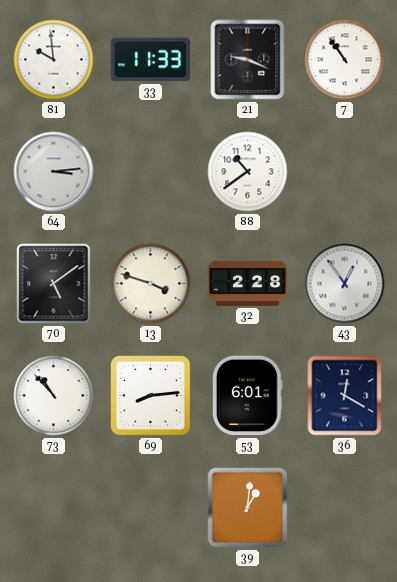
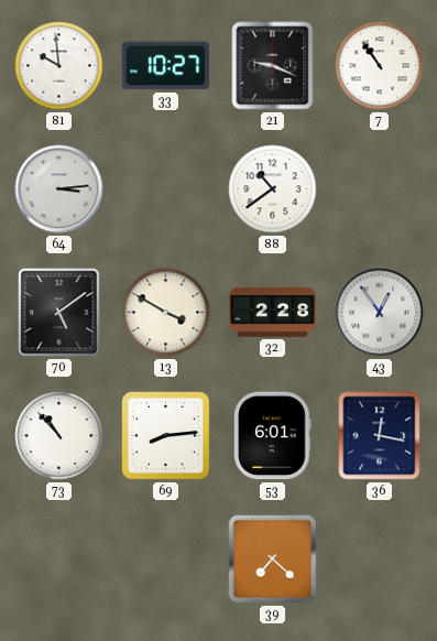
33: 11:33 -> 10:27
13: 3:48 -> 3:50
36: 12:20 -> 12:17
39: 1:01 -> 7:22
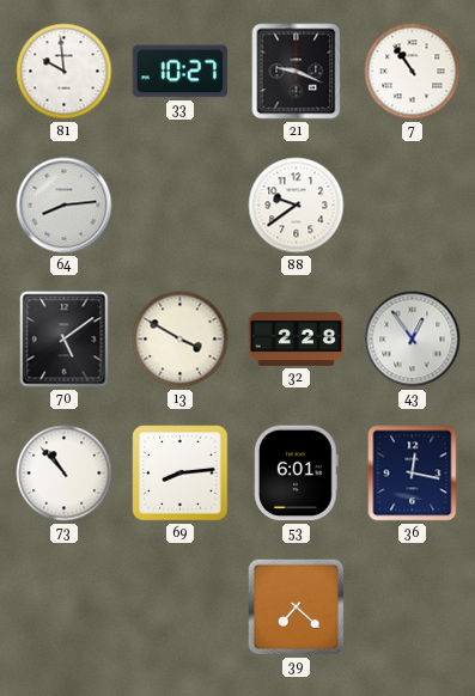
64: 3:14 -> 8:14
88: 10:39 -> 9:39
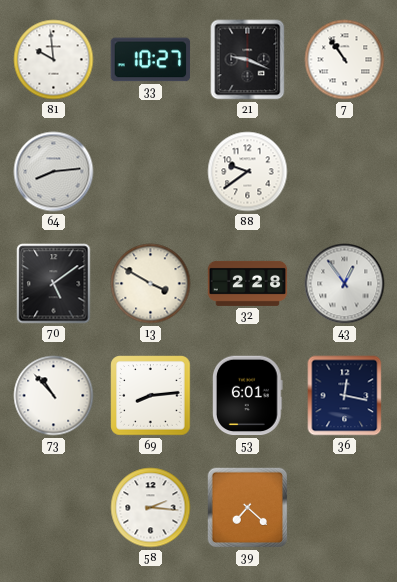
58: none -> 2:16
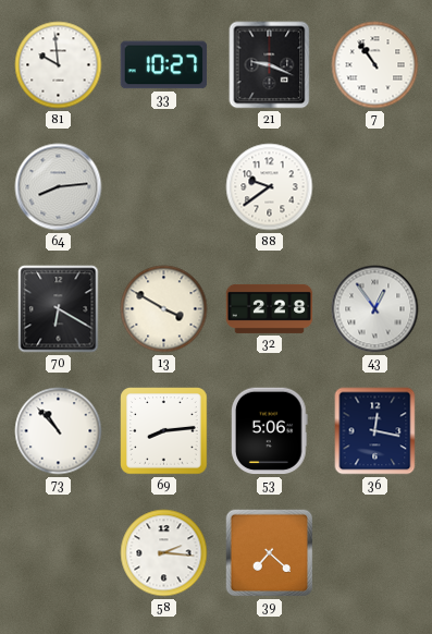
70: 5:09 -> 6:20
53: 6:01 -> 5:06
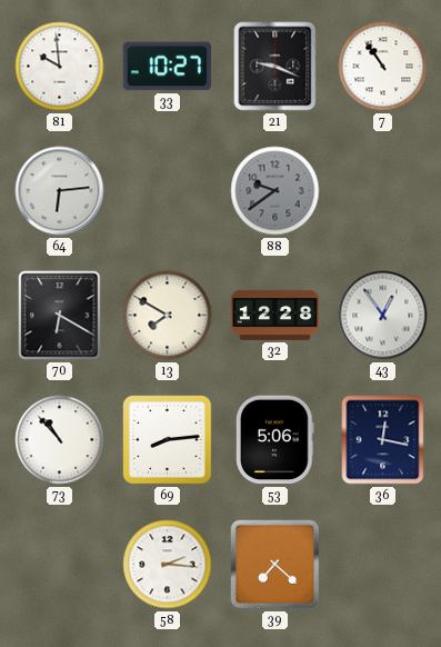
64: 8:14 -> 6:14
88 dial: white -> grey
13: 3:50 -> 7:50
32: 2:28 -> 12:28
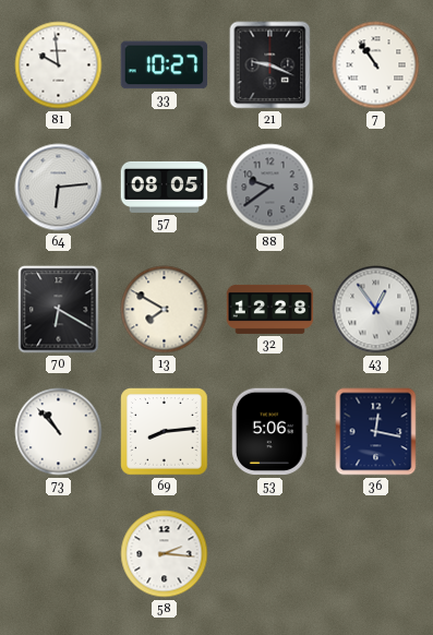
57: none -> 08:05
39: 7:22 -> none
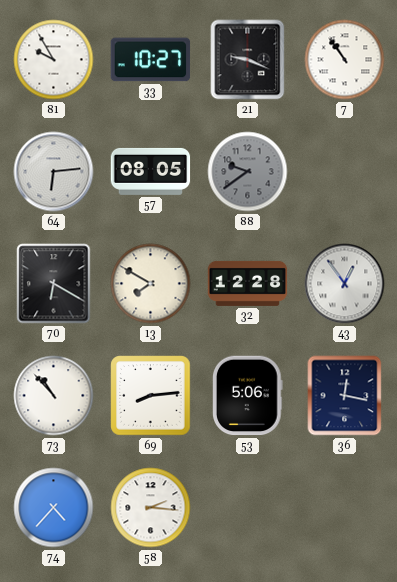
81: 9:59 -> 9:55
74: none -> 4:37
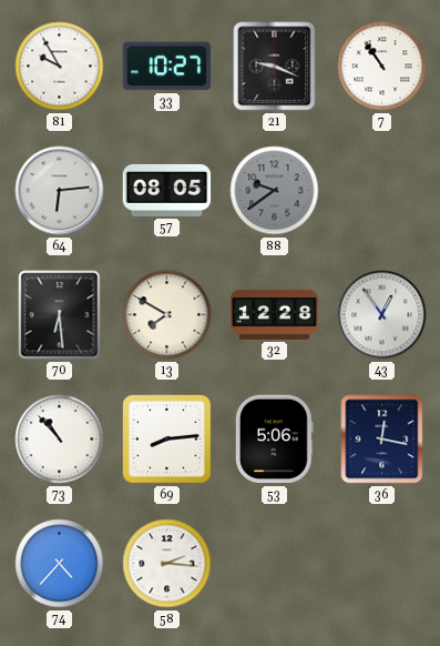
70: 6:20 -> 6:29
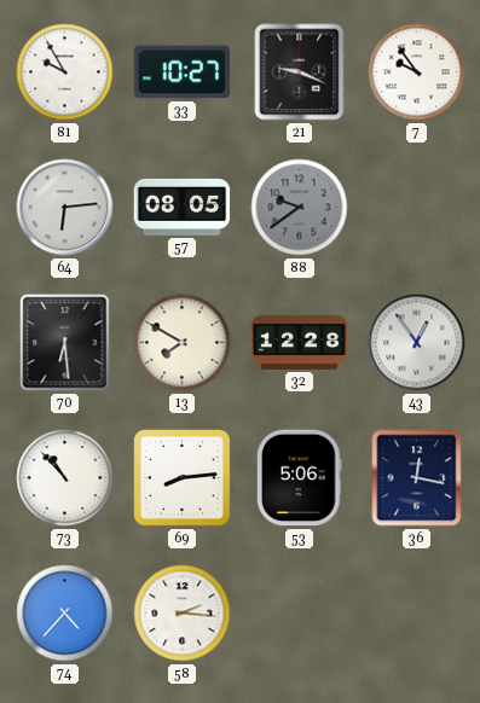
7: 10:54 -> 9:54
